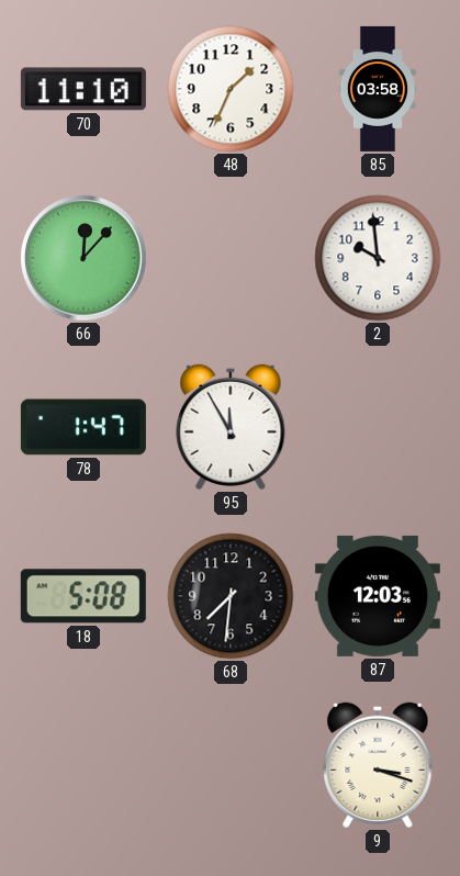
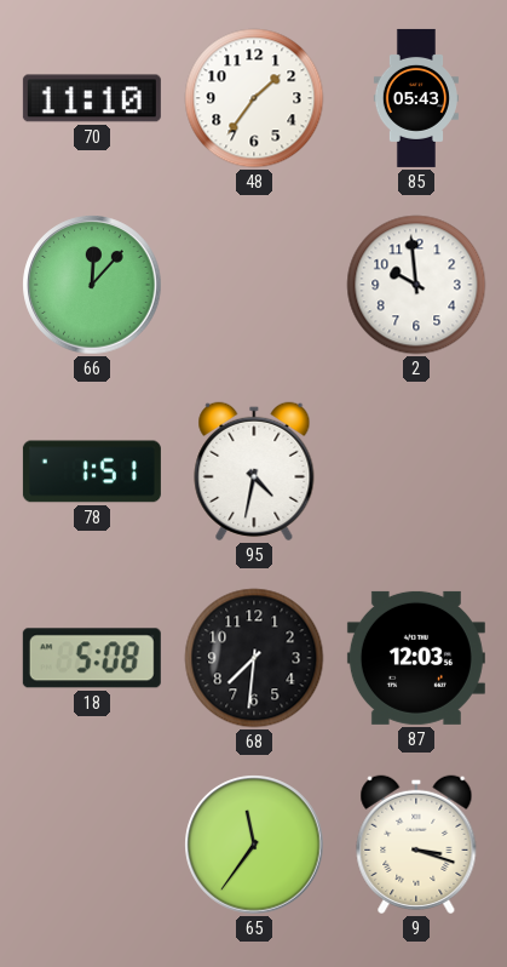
48: 1:34 -> 1:36
85: 03:58 -> 05:43
78: 1:47 -> 1:51
95: 11:55 -> 4:32
65: none -> 11:36
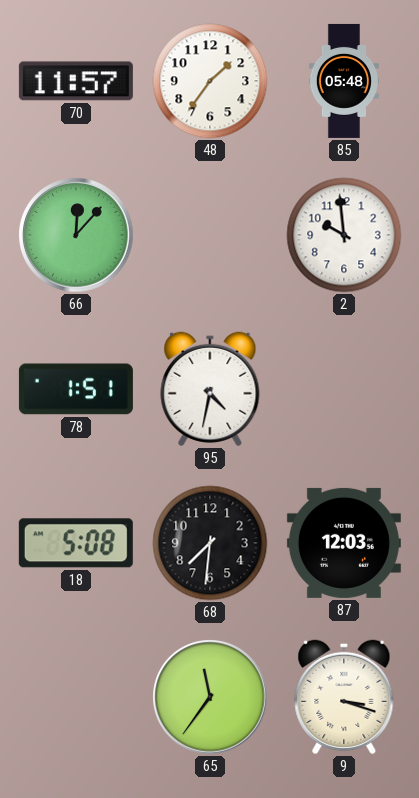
70: 11:10 -> 11:57
85: 05:43 -> 05:48
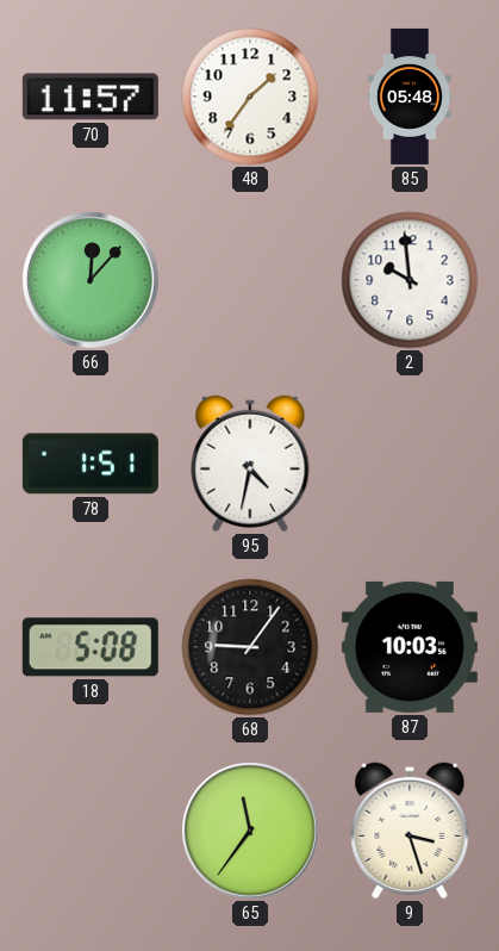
68: 7:31 -> 9:06
87: 12:03 -> 10:03
9: 3:18 -> 3:27
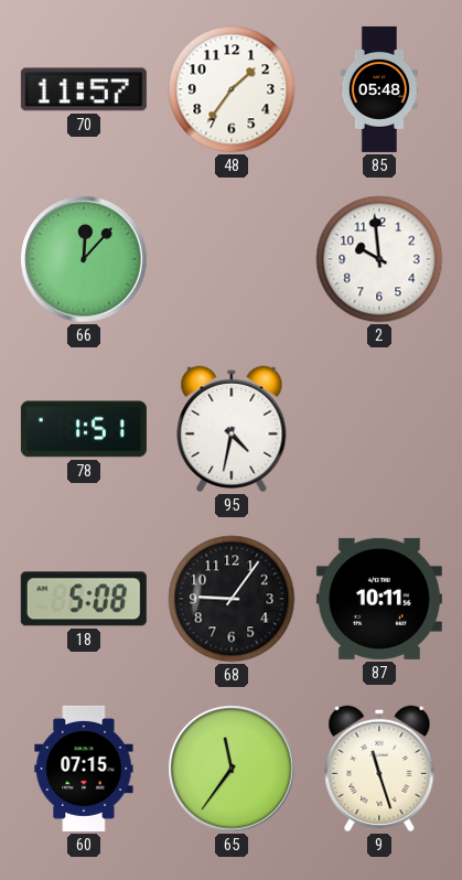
87: 10:03 -> 10:11
60: none -> 07:15
9: 3:27 -> 11:27
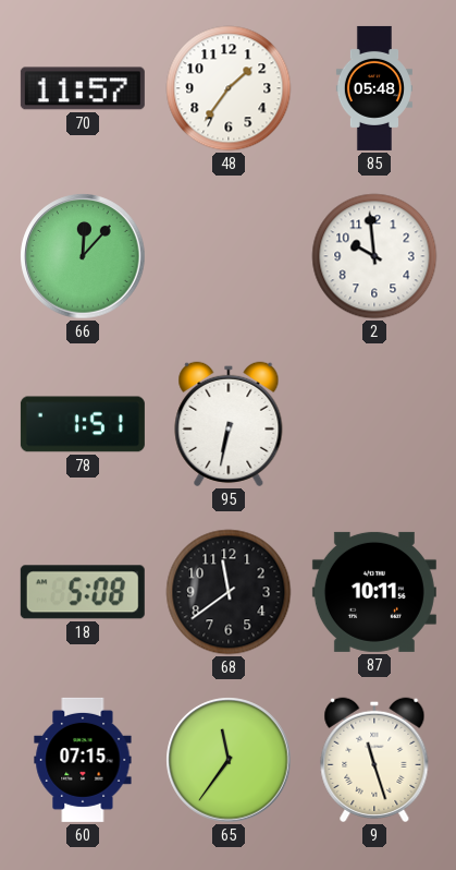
95: 4:32 -> 6:32
68: 9:06 -> 11:39
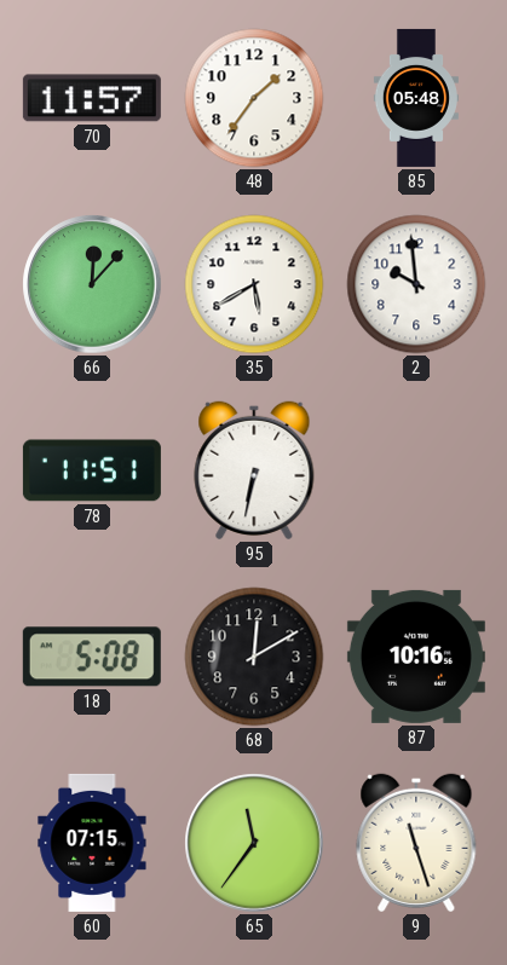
35: none -> 5:40
78: 1:51 -> 11:51
68: 11:39 -> 12:10
87: 10:11 -> 10:16
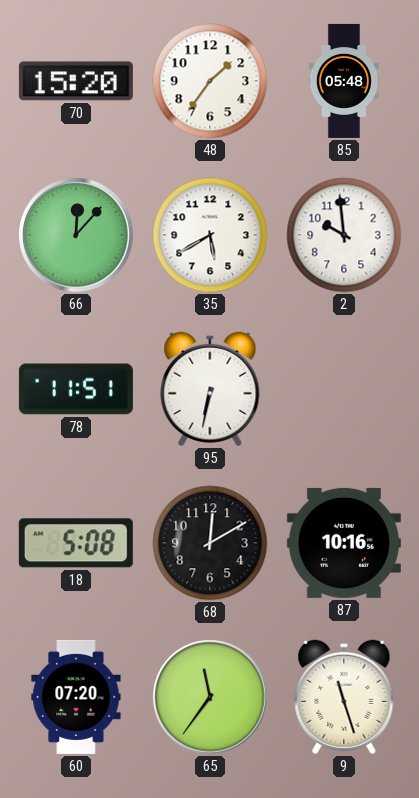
70: 11:57 -> 15:20
60: 07:15 -> 07:20
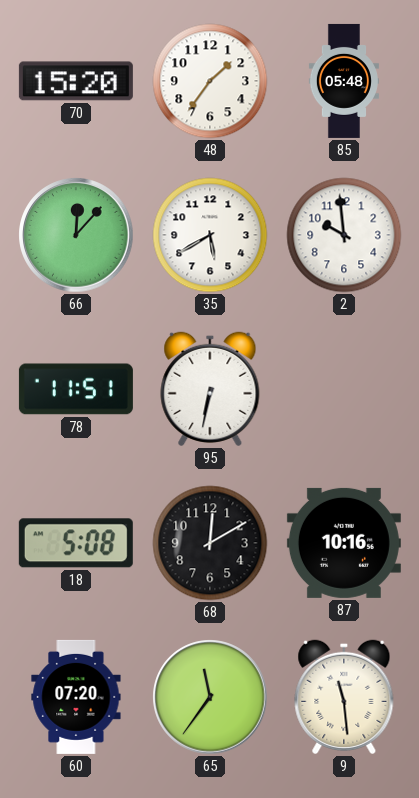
9: 11:27 -> 11:29
